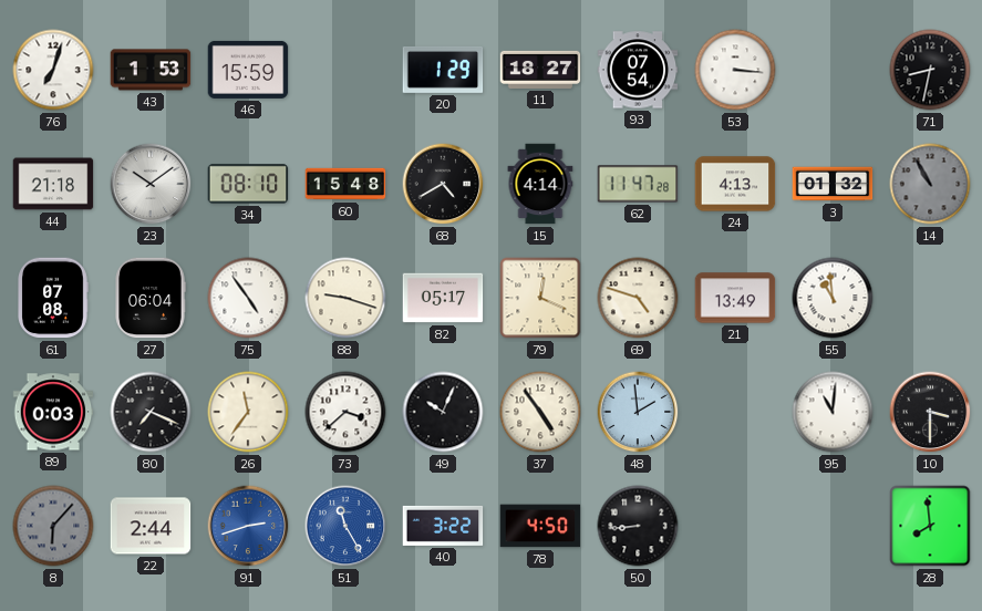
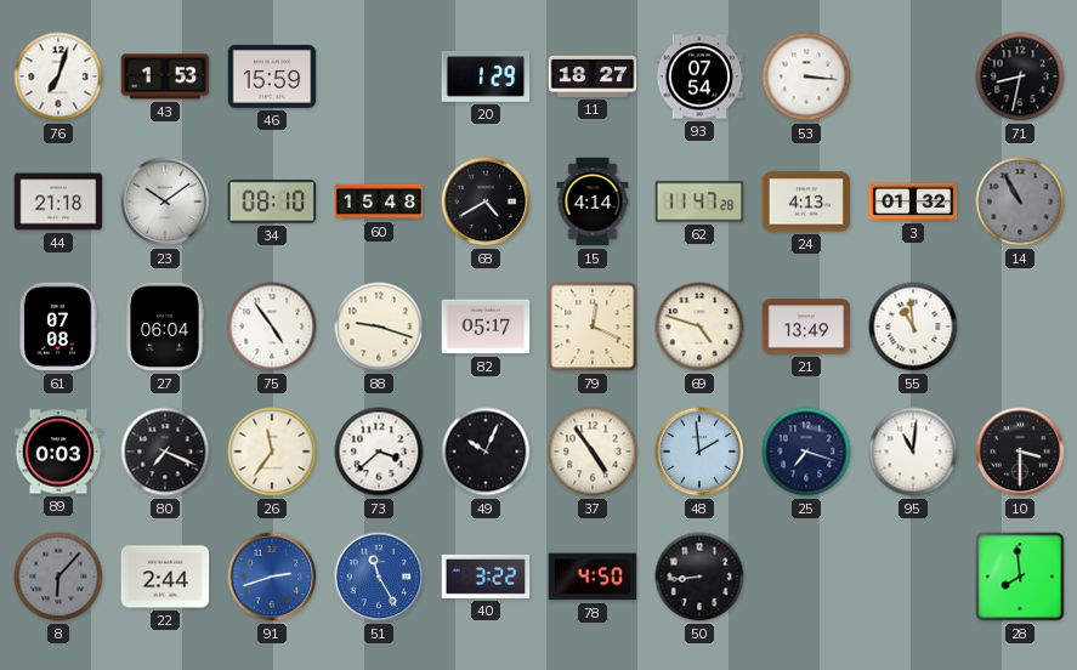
25: none -> 7:18
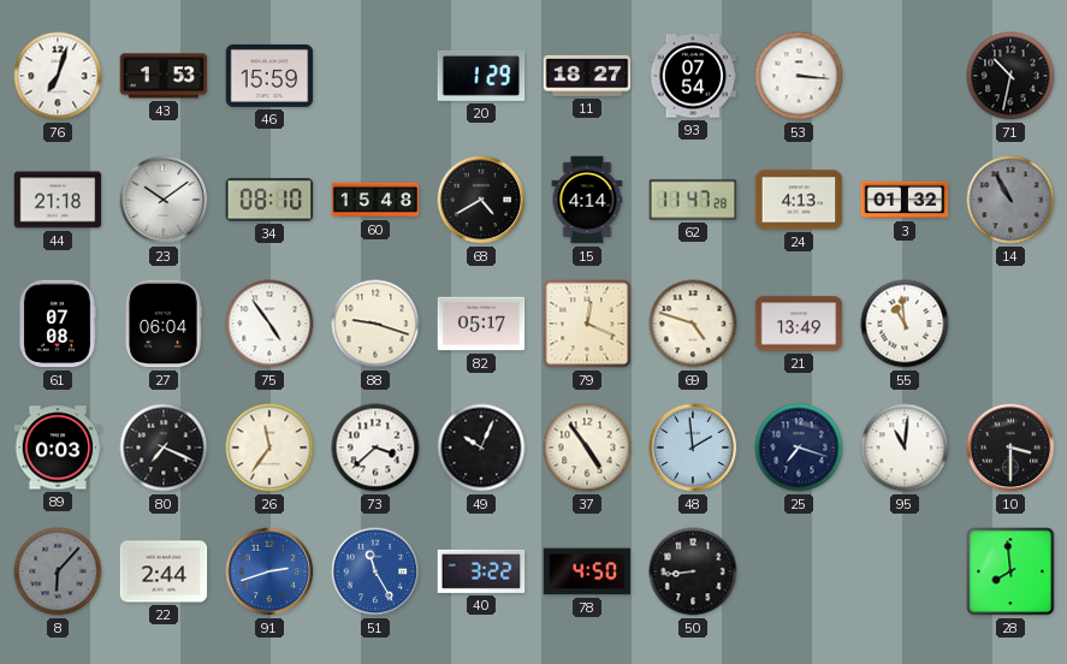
71: 8:32 -> 10:32
